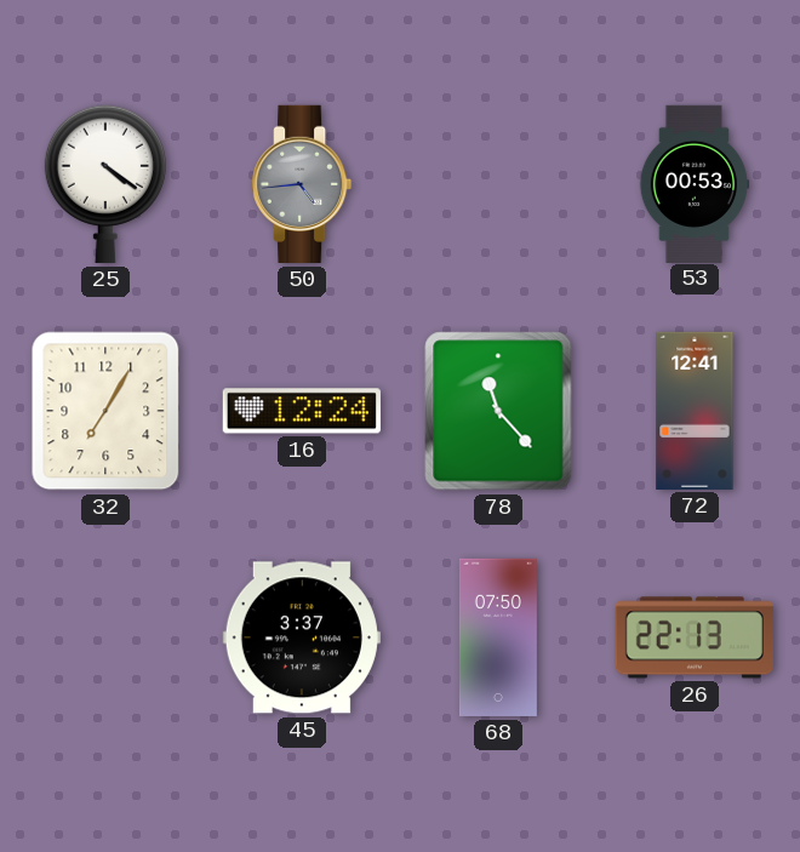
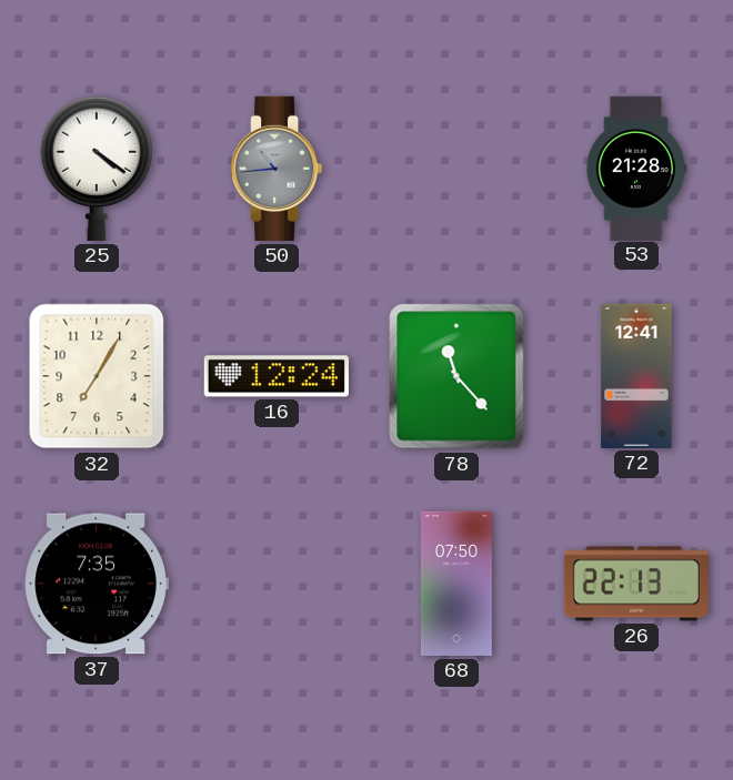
50: 4:44 -> 10:44
53: 00:53 -> 21:28
37: none -> 7:35
45: 3:37 -> none
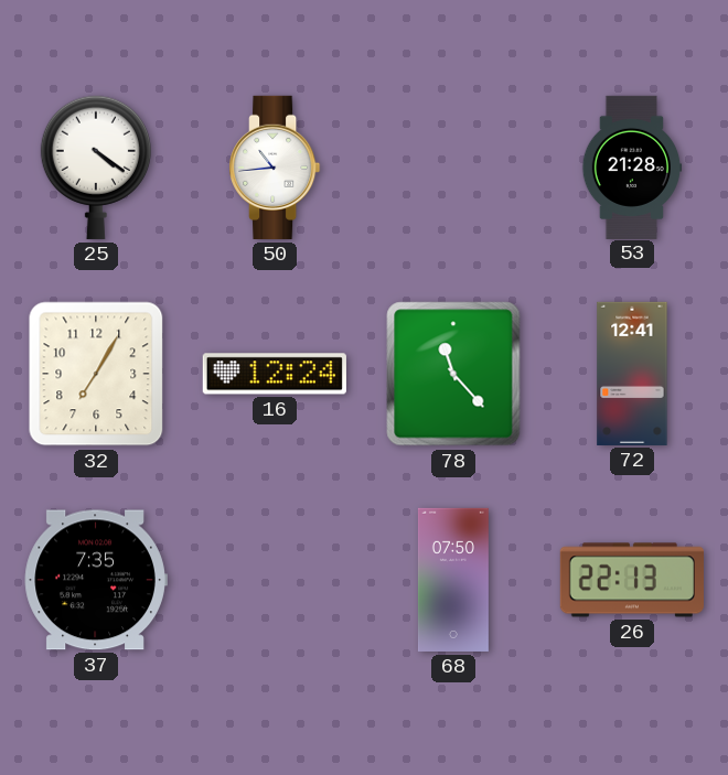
50 dial: grey -> white
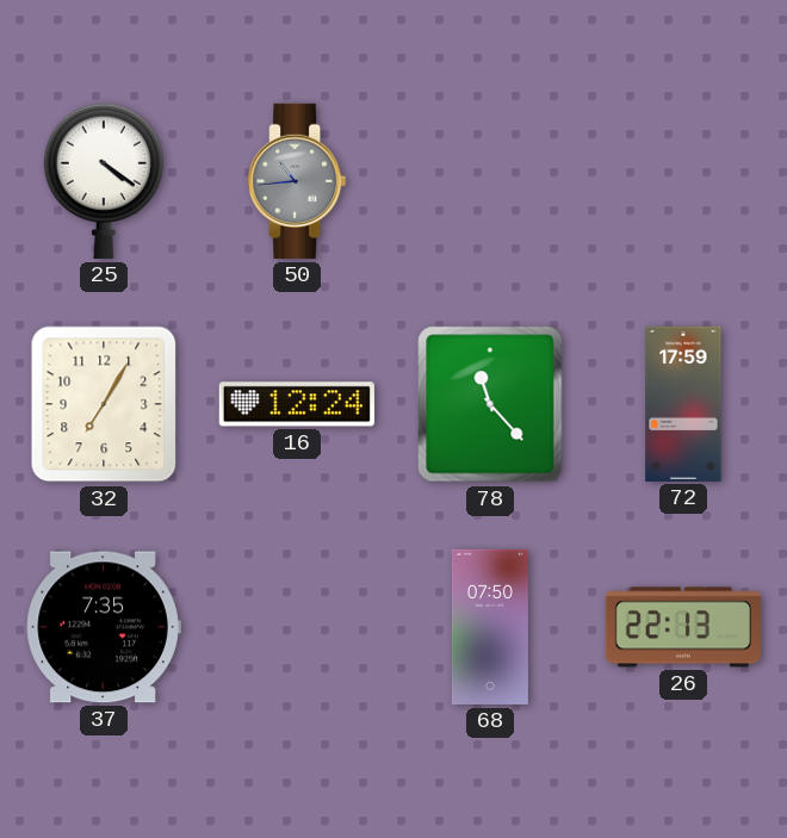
50 dial: white -> grey
53: 21:28 -> none
72: 12:41 -> 17:59
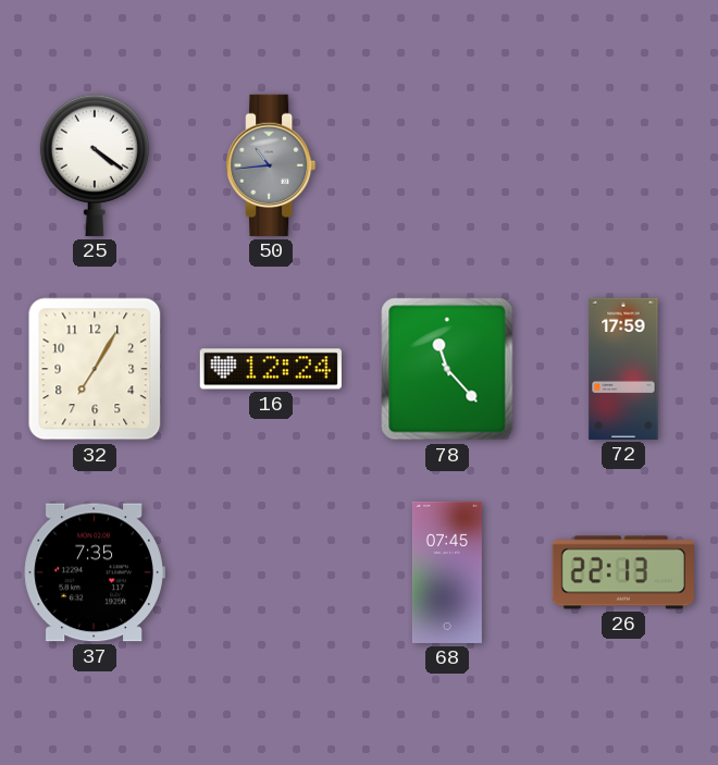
68: 07:50 -> 07:45
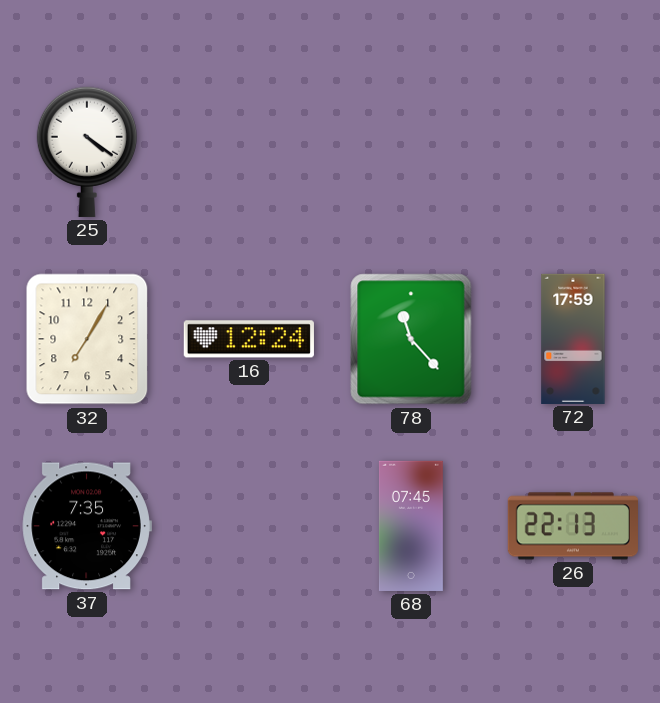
50: 10:44 -> none
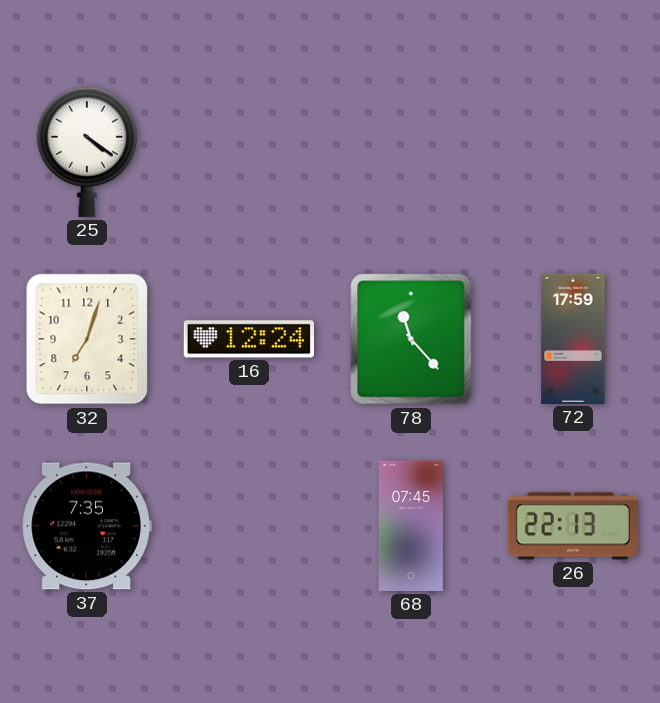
32: 7:05 -> 7:03
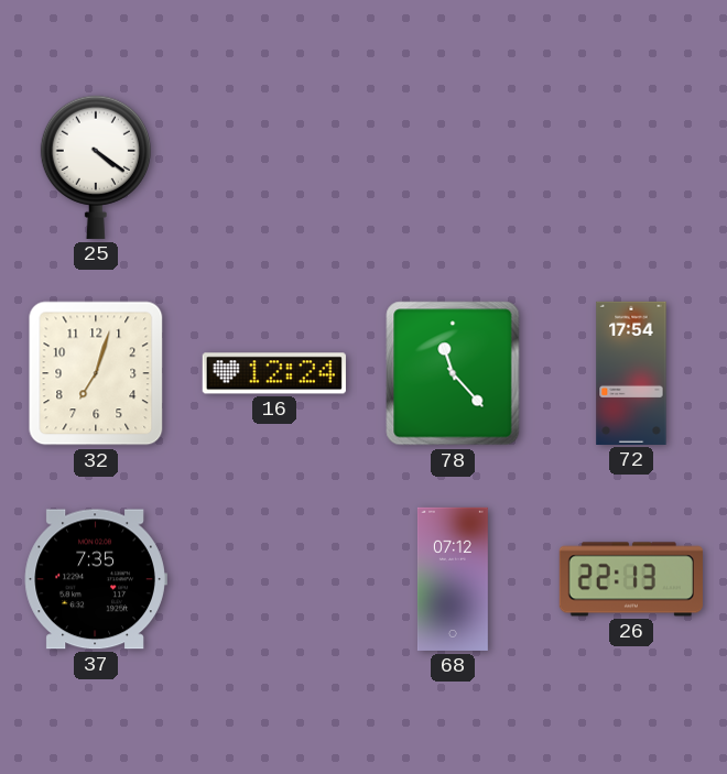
72: 17:59 -> 17:54
68: 07:45 -> 07:12
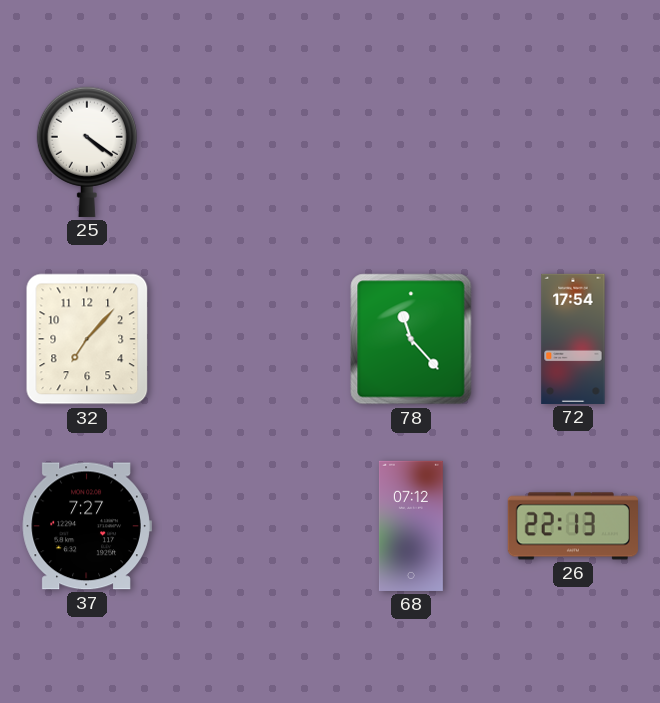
32: 7:03 -> 7:07
16: 12:24 -> none
37: 7:35 -> 7:27
